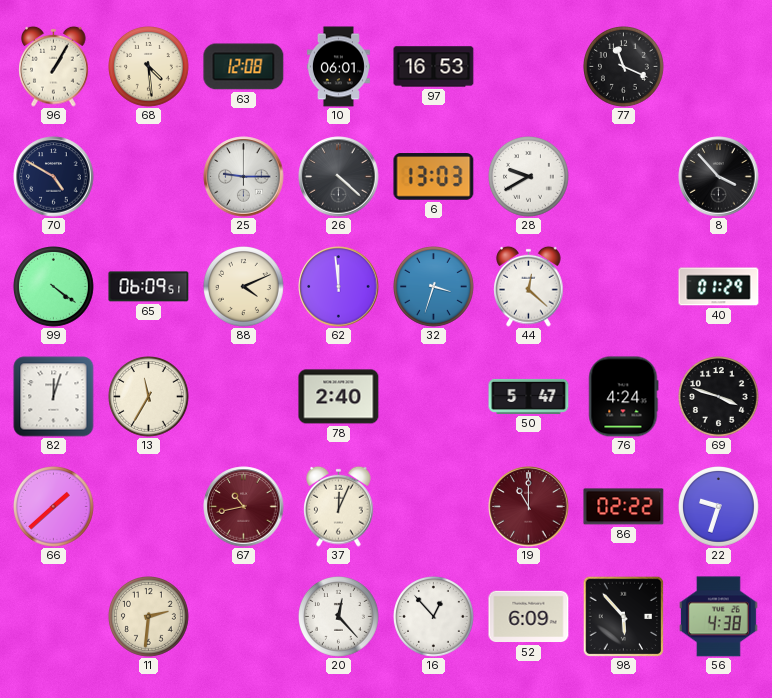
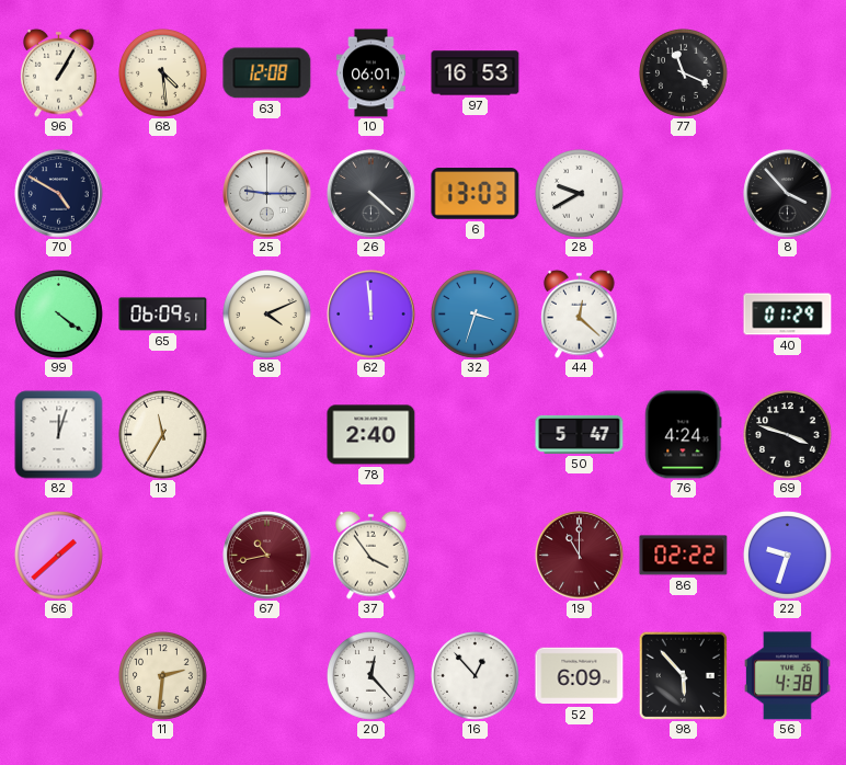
37: 12:04 -> 3:54
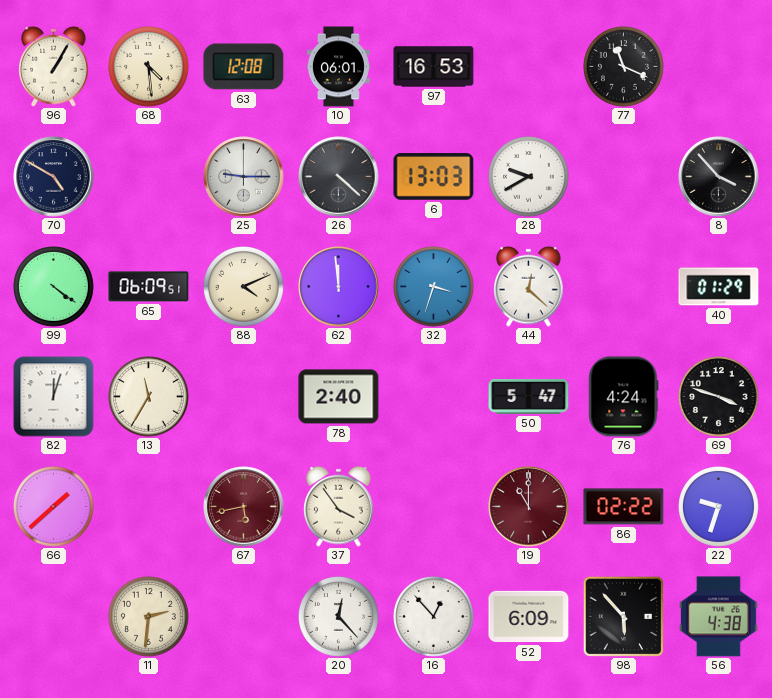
67: 10:43 -> 5:43
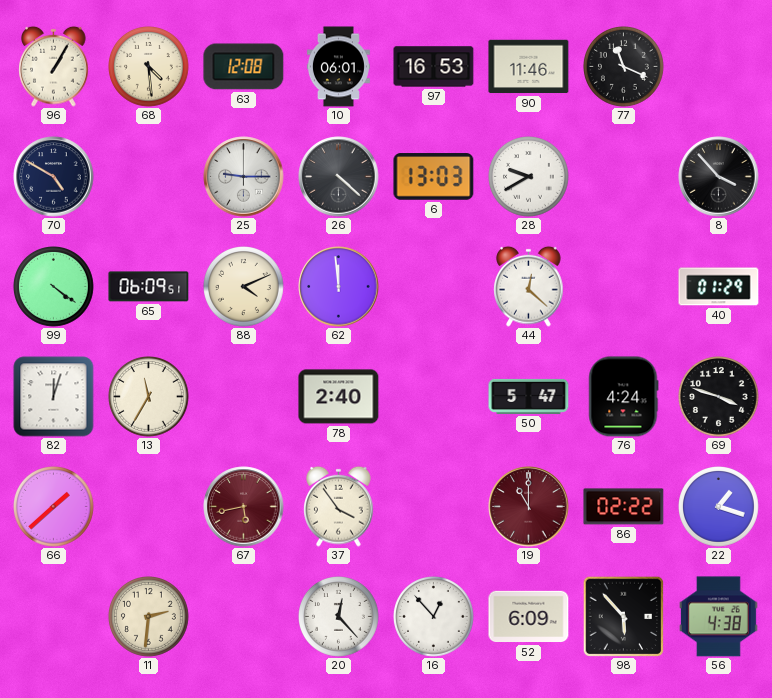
90: none -> 11:46
32: 3:33 -> none
22: 9:33 -> 1:18
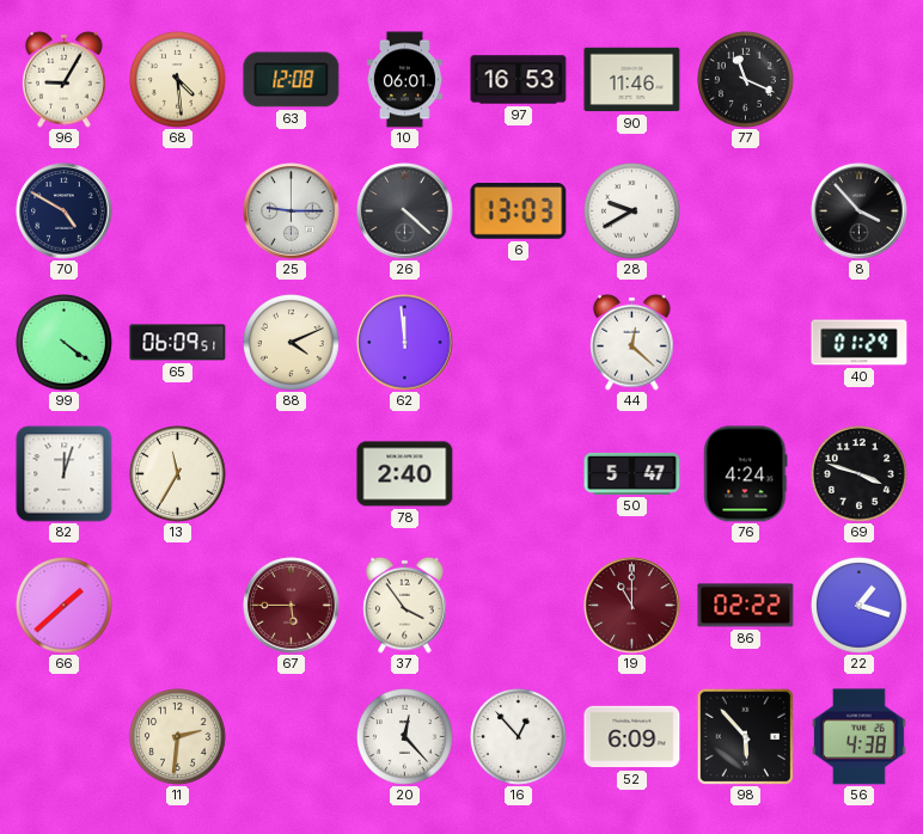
96: 1:05 -> 9:05
67: 5:43 -> 5:45
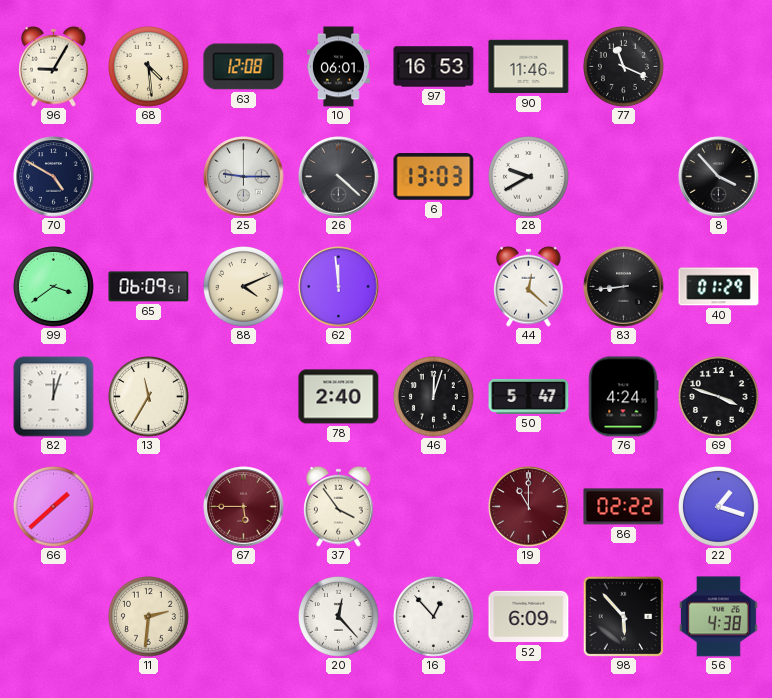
99: 4:21 -> 3:39
83: none -> 8:44
46: none -> 12:03
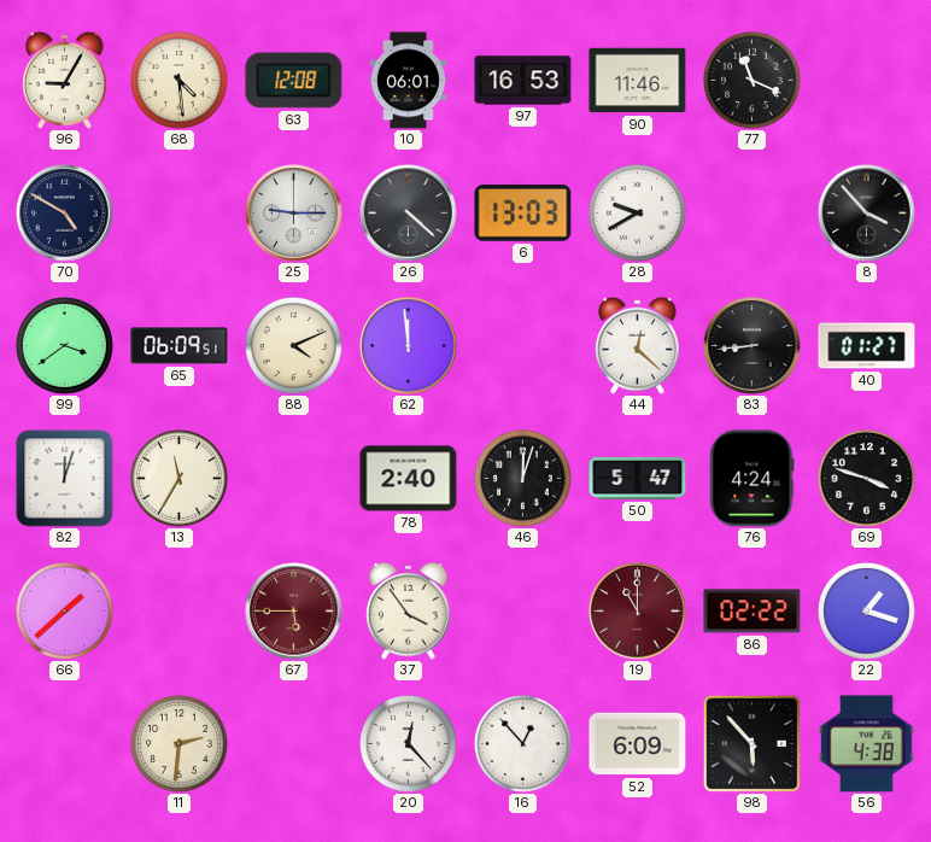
40: 01:29 -> 01:27
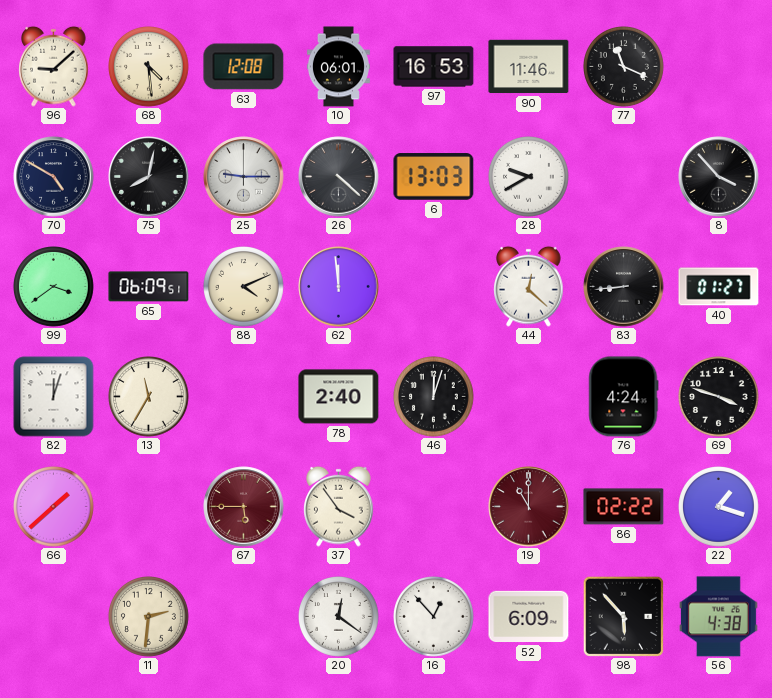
96: 9:05 -> 9:08
75: none -> 8:02
50: 5:47 -> none
20: 12:23 -> 12:21
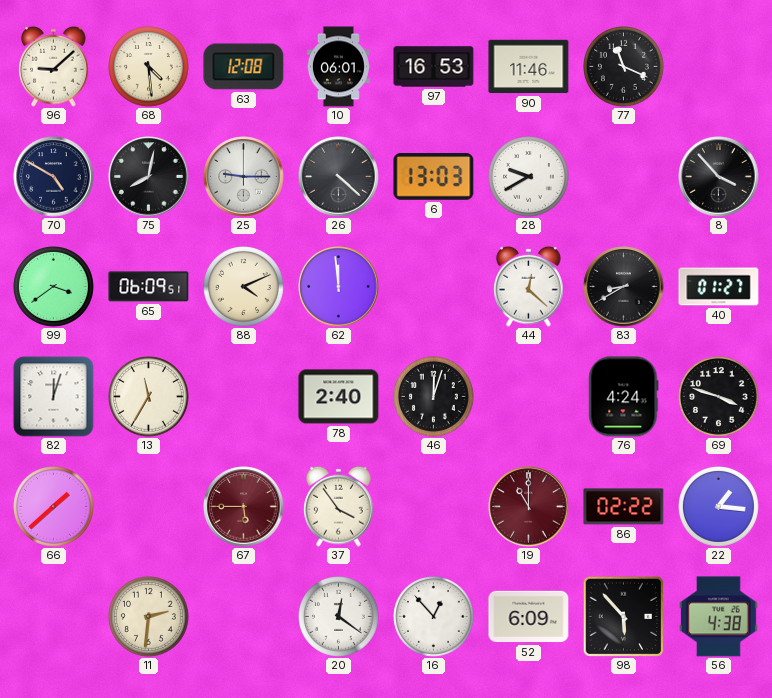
83: 8:44 -> 8:40
22: 1:18 -> 1:16
